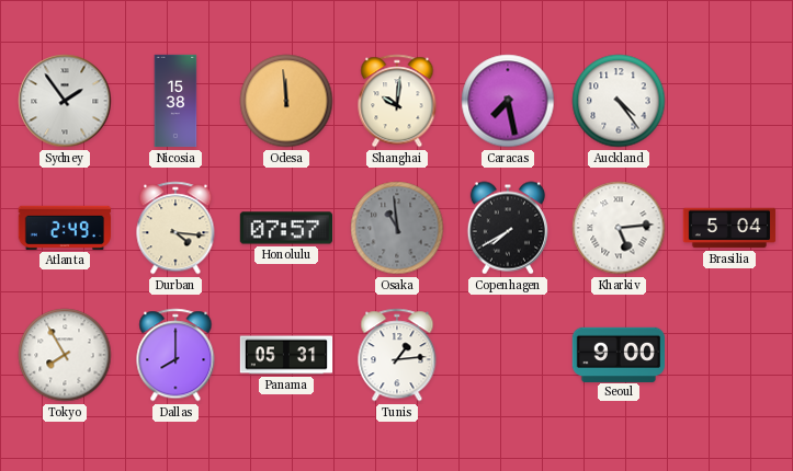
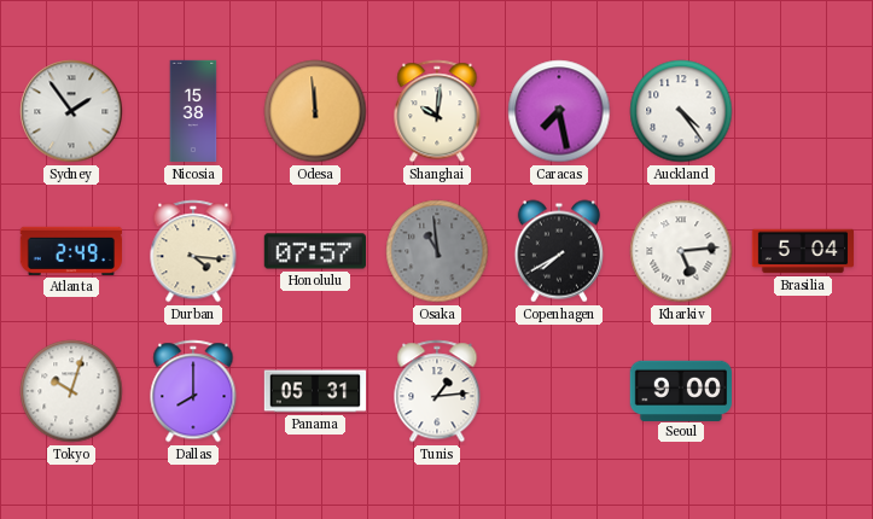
Tokyo: 7:55 -> 10:03
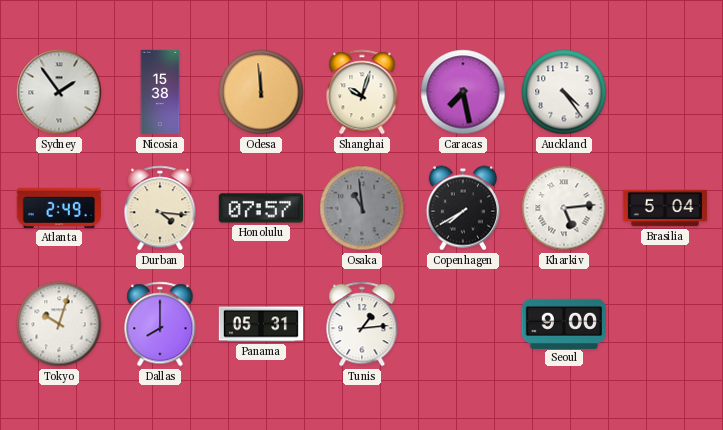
Shanghai: 10:01 -> 10:03
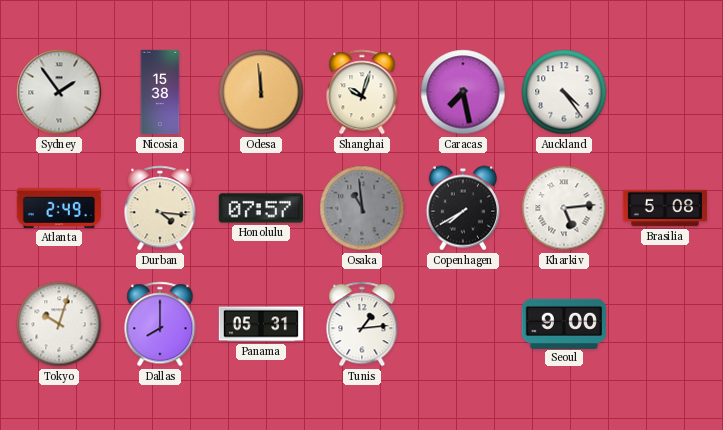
Brasilia: 5:04 -> 5:08
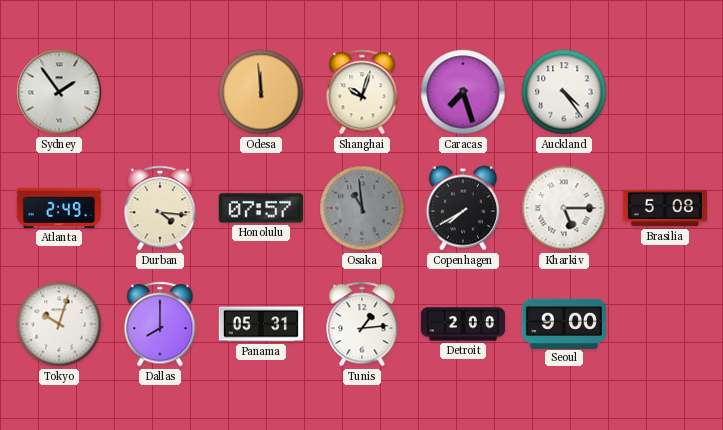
Nicosia: 15:38 -> none
Caracas: 7:28 -> 7:27
Kharkiv: 5:14 -> 5:15
Detroit: none -> 2:00
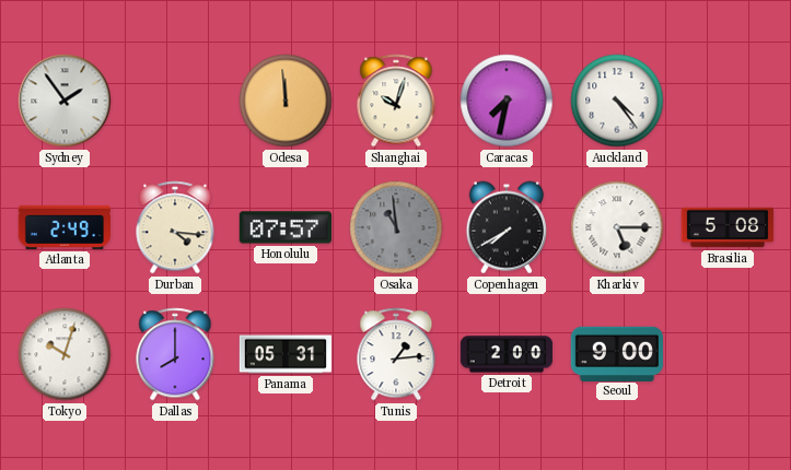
Caracas: 7:27 -> 7:32
